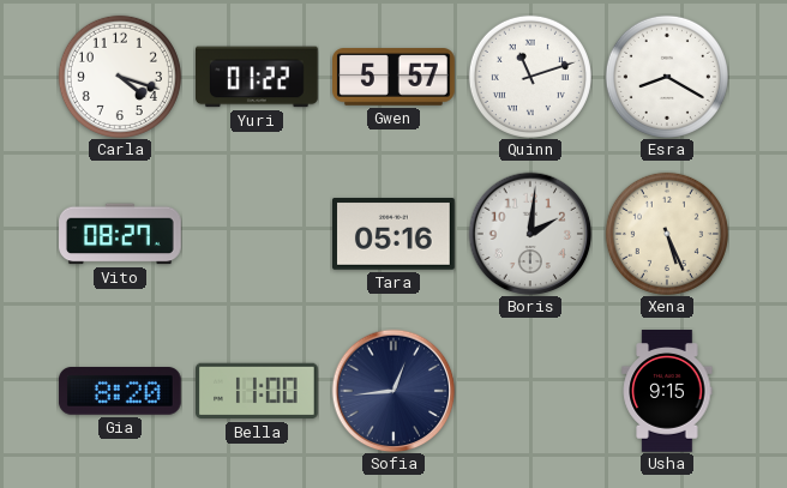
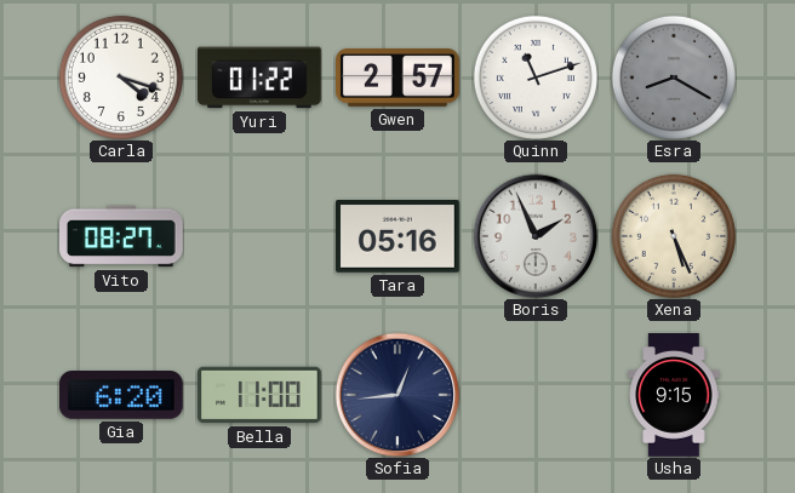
Gwen: 5:57 -> 2:57
Esra dial: white -> grey
Boris: 2:01 -> 1:56
Gia: 8:20 -> 6:20
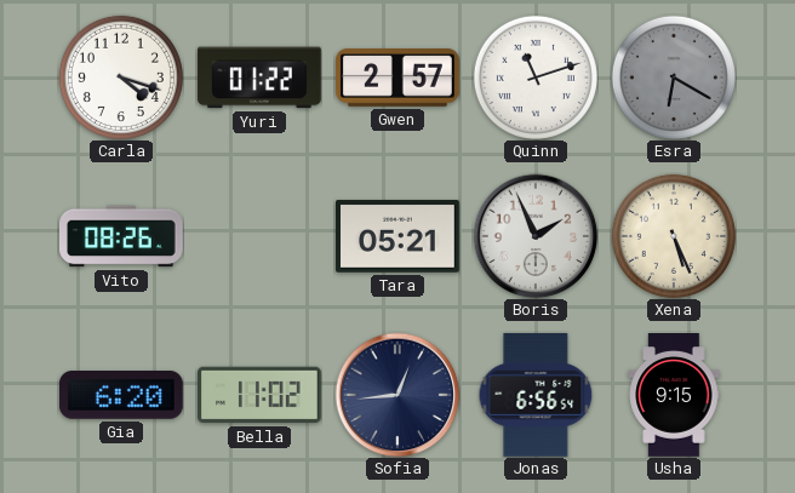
Esra: 8:20 -> 6:20
Vito: 08:27 -> 08:26
Tara: 05:16 -> 05:21
Bella: 11:00 -> 11:02
Jonas: none -> 6:56
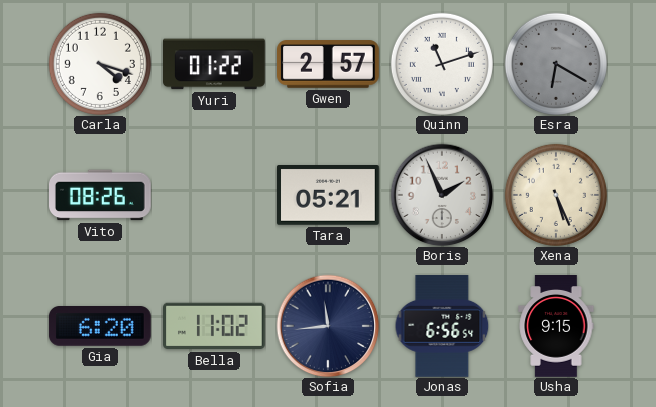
Sofia: 12:44 -> 11:44
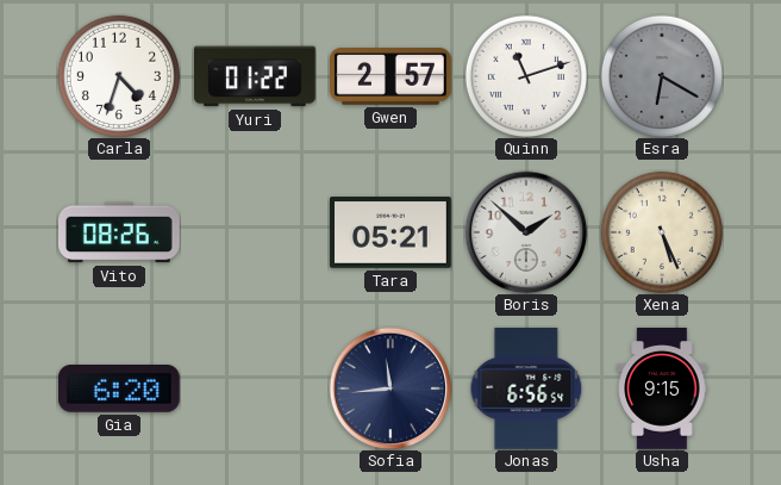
Carla: 4:18 -> 4:33
Boris: 1:56 -> 1:52
Bella: 11:02 -> none
